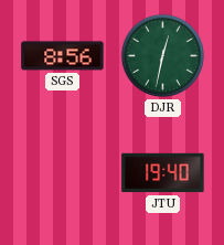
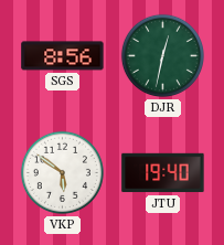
VKP: none -> 5:51
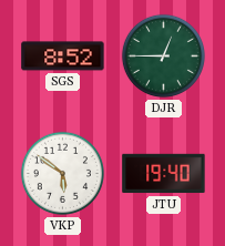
SGS: 8:56 -> 8:52
DJR: 12:32 -> 12:45
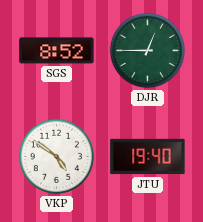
VKP: 5:51 -> 4:51
